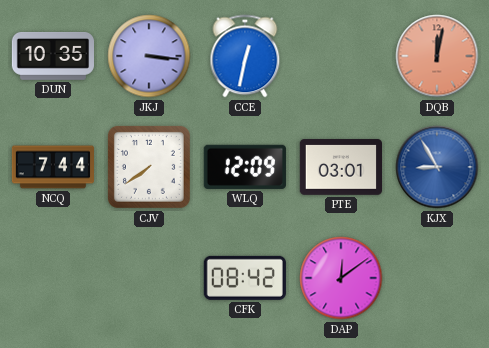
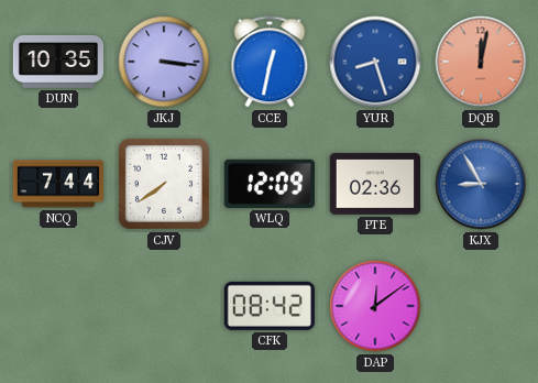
YUR: none -> 8:27
PTE: 03:01 -> 02:36
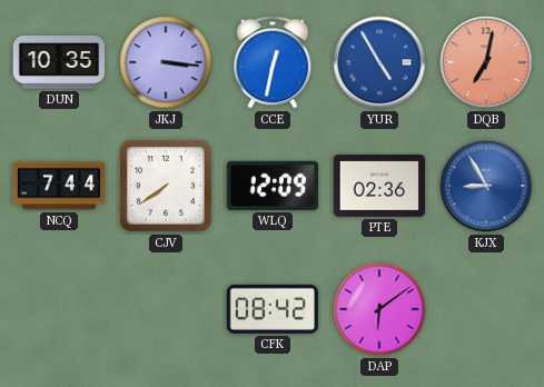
YUR: 8:27 -> 4:55
DQB: 12:02 -> 7:02
DAP: 12:09 -> 6:09
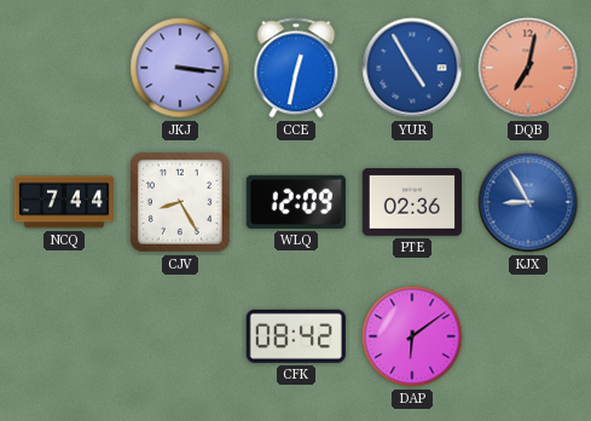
DUN: 10:35 -> none
CJV: 7:39 -> 8:25
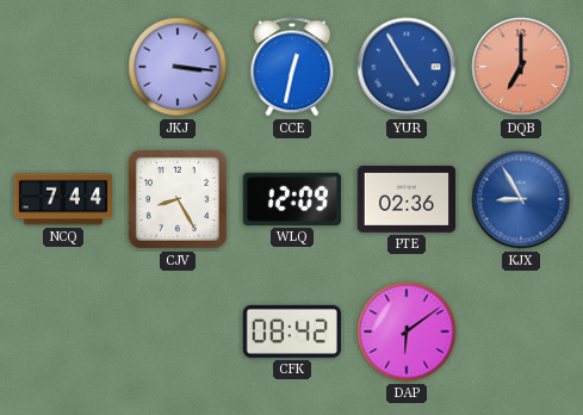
DQB: 7:02 -> 7:00
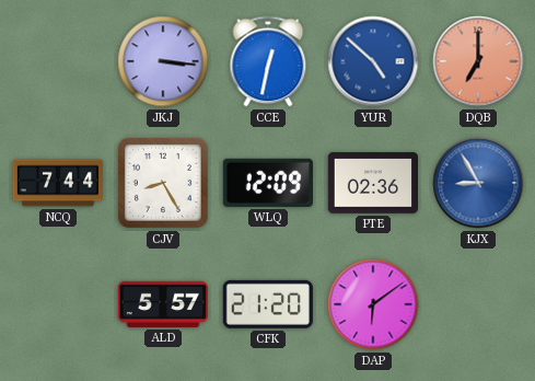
YUR: 4:55 -> 4:52
ALD: none -> 5:57
CFK: 08:42 -> 21:20
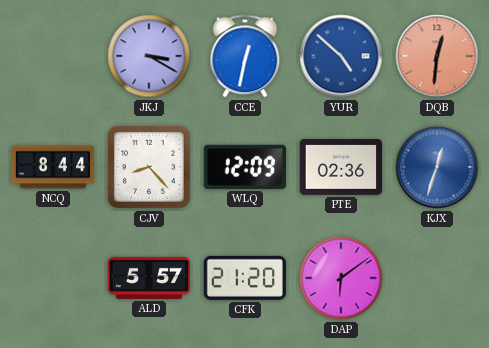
JKJ: 3:16 -> 3:20
DQB: 7:00 -> 12:31
NCQ: 7:44 -> 8:44
CJV: 8:25 -> 8:23
KJX: 8:55 -> 12:33
